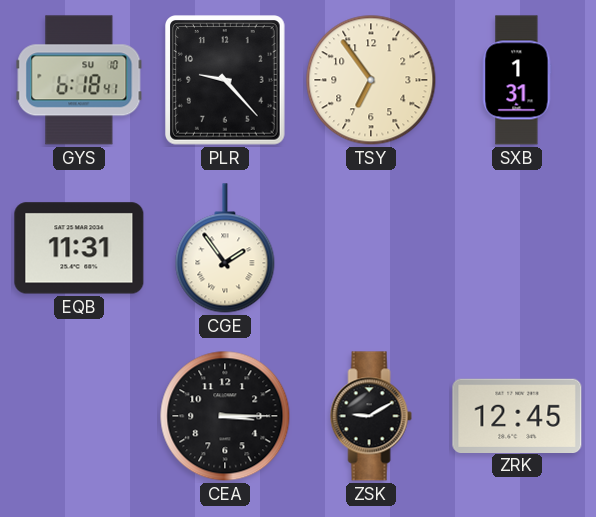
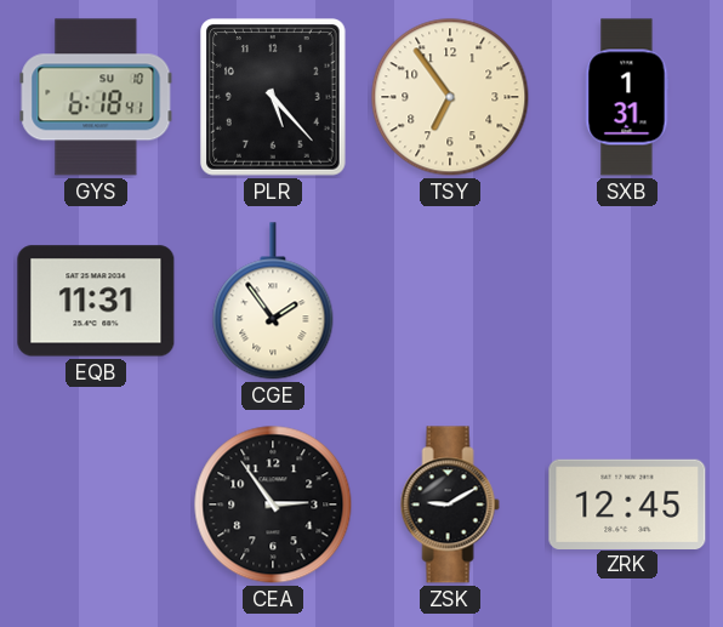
PLR: 9:23 -> 5:23
CEA: 3:15 -> 2:54
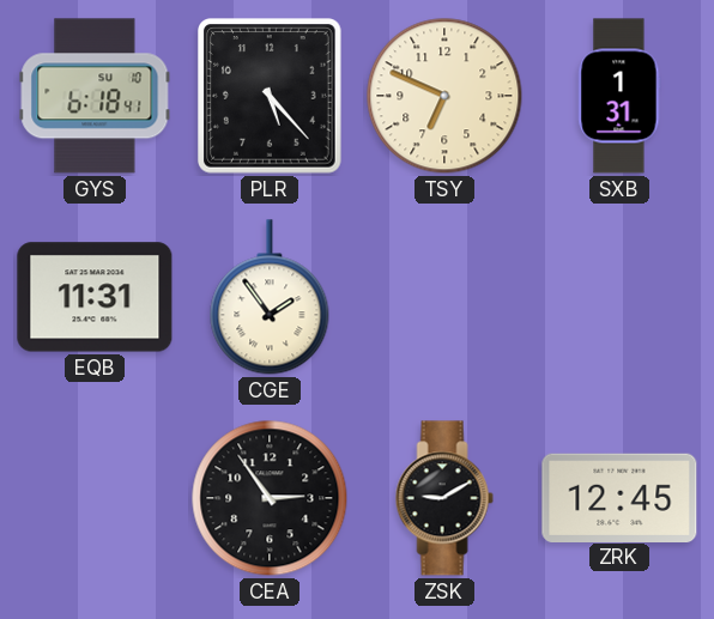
TSY: 6:54 -> 6:49
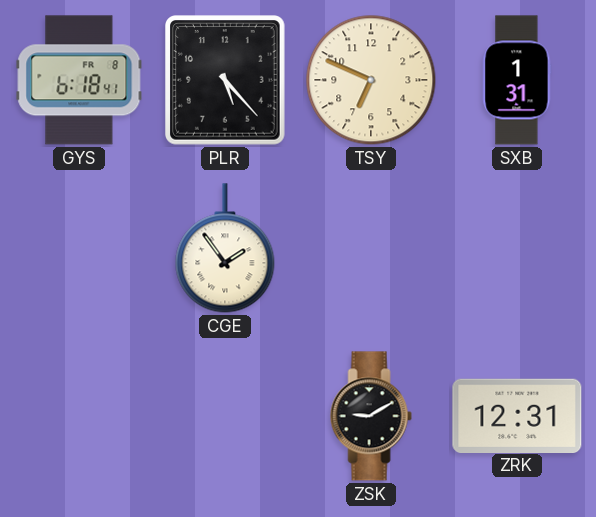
GYS date: SU 10 -> FR 8
EQB: 11:31 -> none
CEA: 2:54 -> none
ZRK: 12:45 -> 12:31
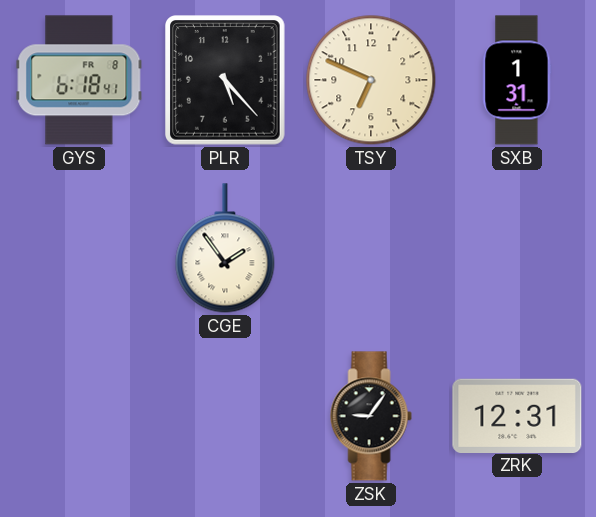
ZSK: 9:10 -> 9:06
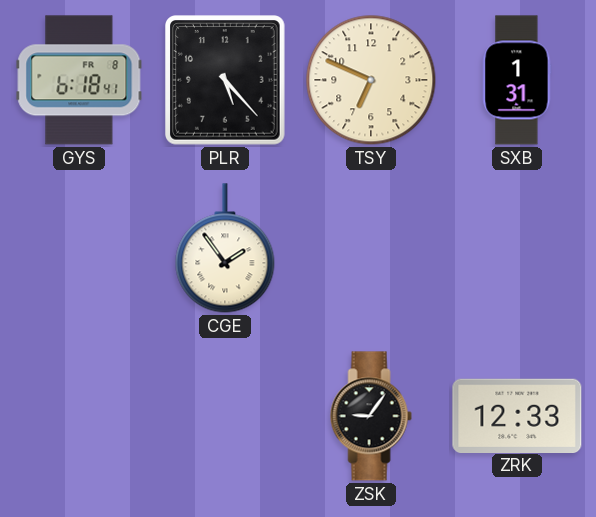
ZRK: 12:31 -> 12:33
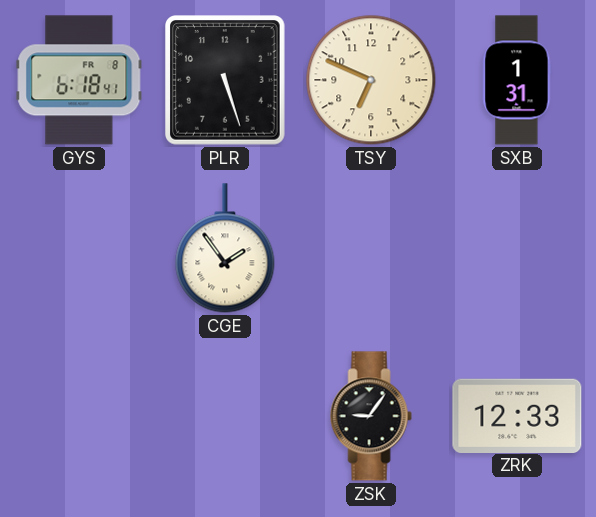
PLR: 5:23 -> 5:27
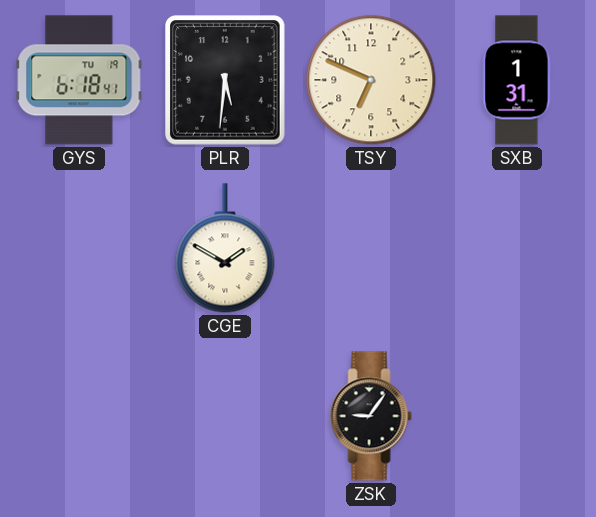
GYS date: FR 8 -> TU 19
PLR: 5:27 -> 5:31
CGE: 1:54 -> 1:50
ZRK: 12:33 -> none
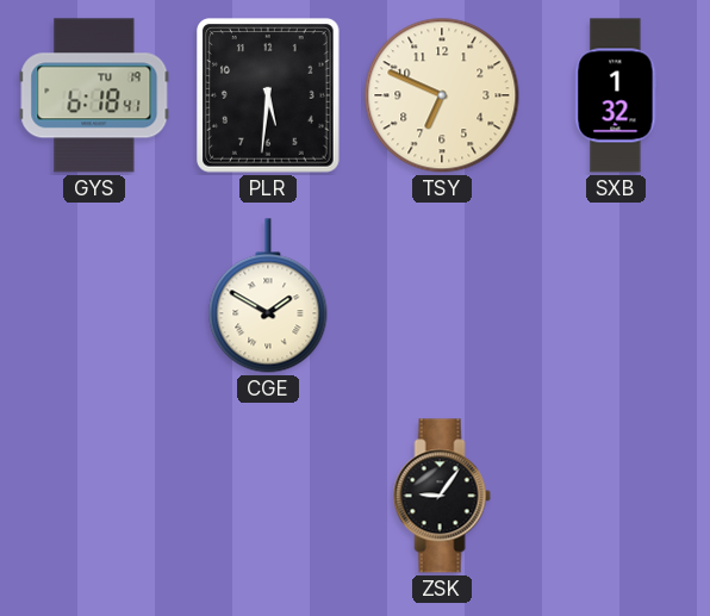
SXB: 1:31 -> 1:32
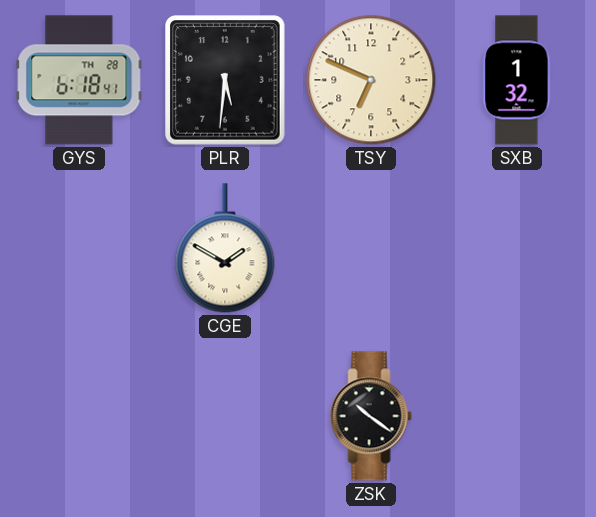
GYS date: TU 19 -> TH 28
ZSK: 9:06 -> 10:21
